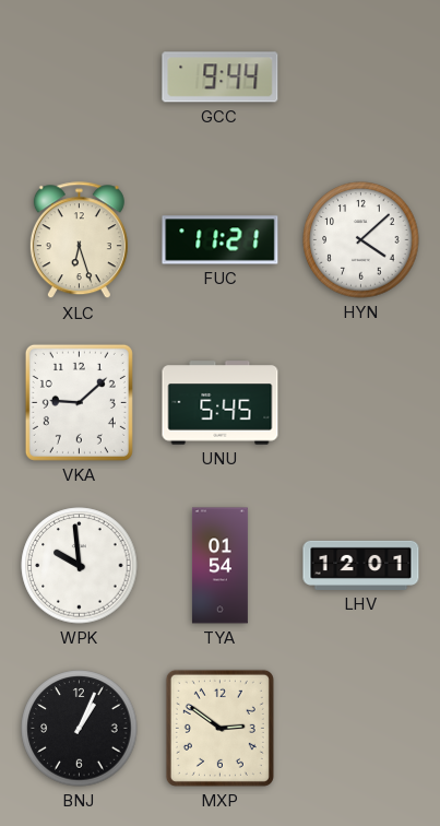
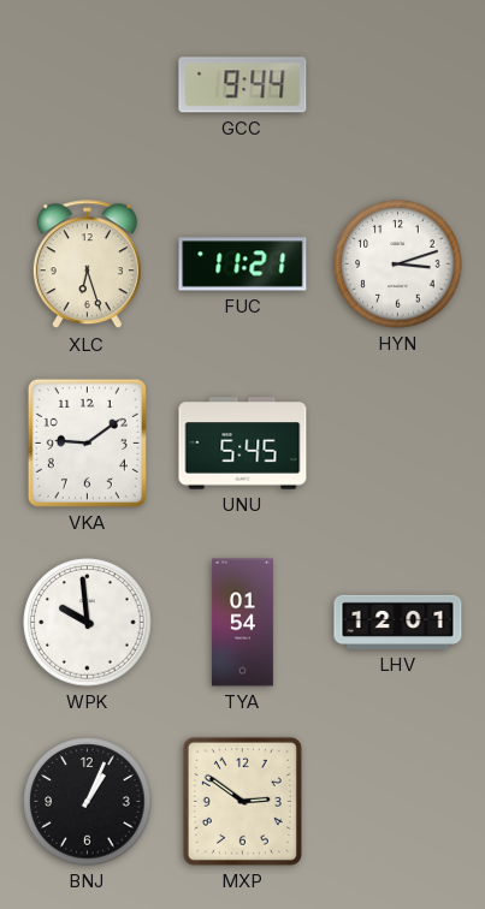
HYN: 4:08 -> 3:12
VKA: 9:08 -> 9:09
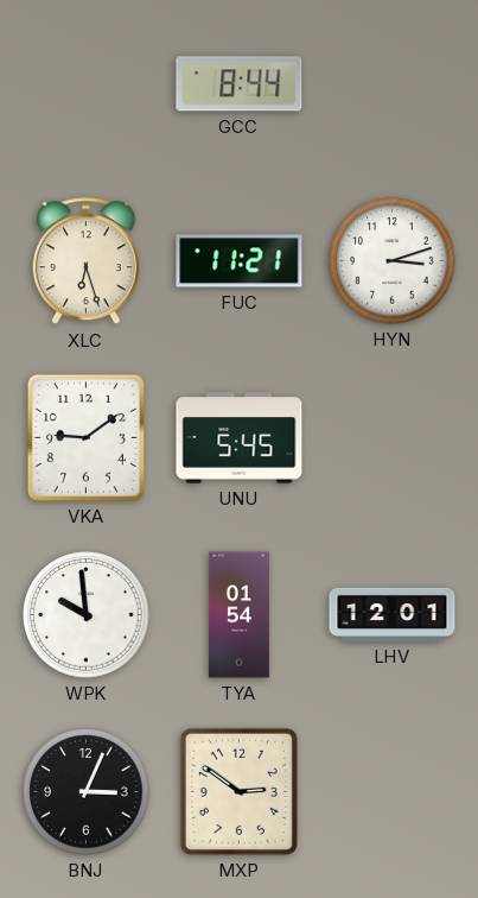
GCC: 9:44 -> 8:44
BNJ: 1:04 -> 3:04
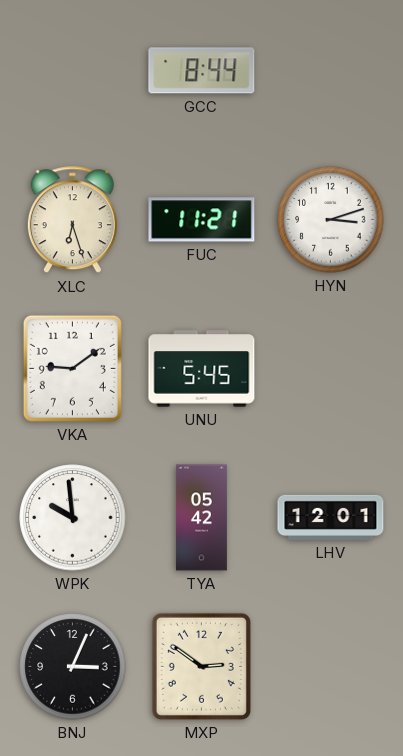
TYA: 01:54 -> 05:42
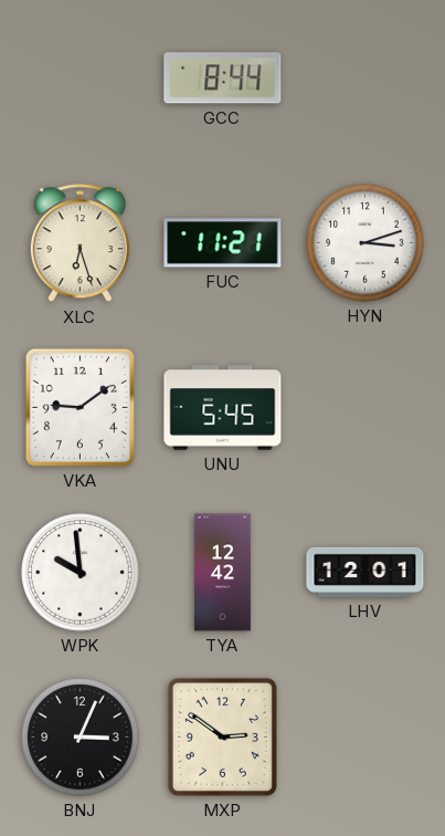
TYA: 05:42 -> 12:42
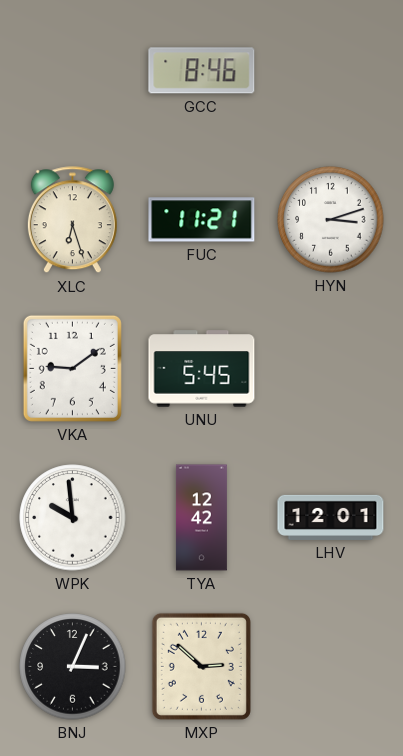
GCC: 8:44 -> 8:46
MXP: 2:51 -> 2:52
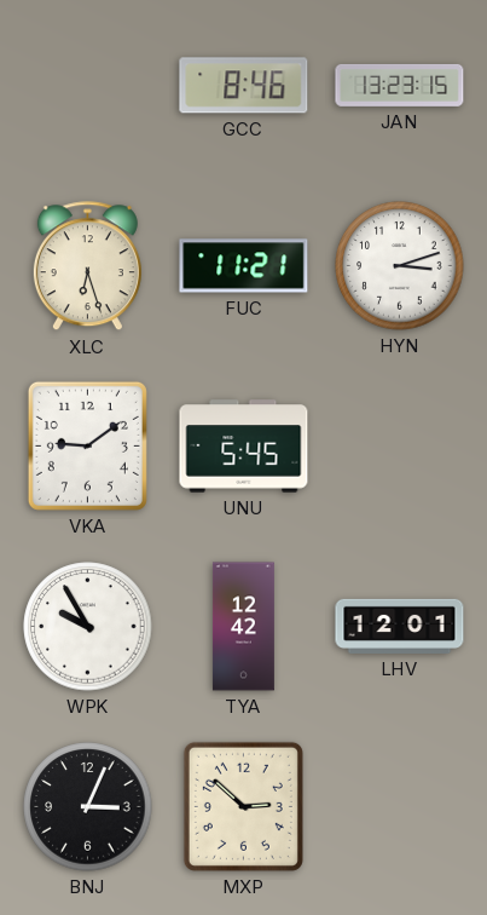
JAN: none -> 13:23
WPK: 9:59 -> 9:55
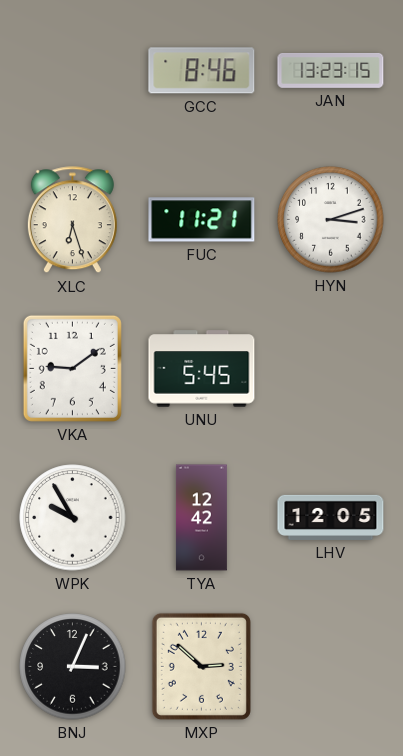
LHV: 12:01 -> 12:05
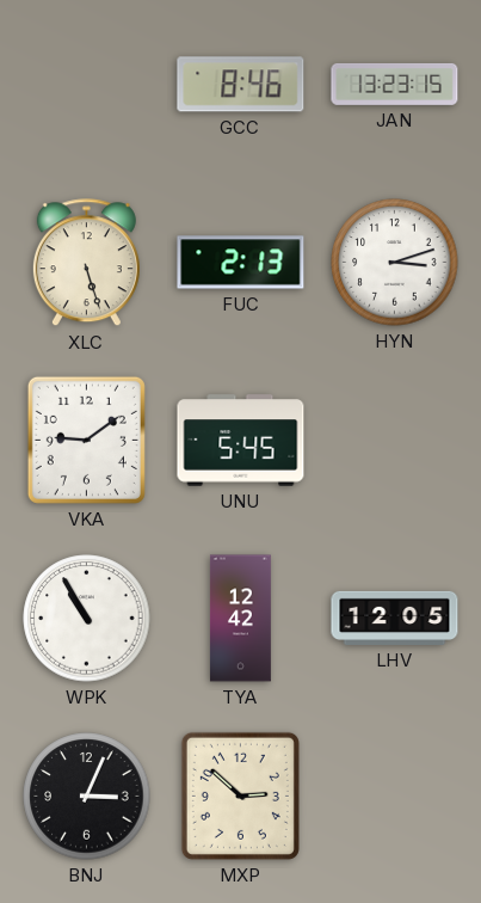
XLC: 6:27 -> 5:27
FUC: 11:21 -> 2:13
WPK: 9:55 -> 10:55
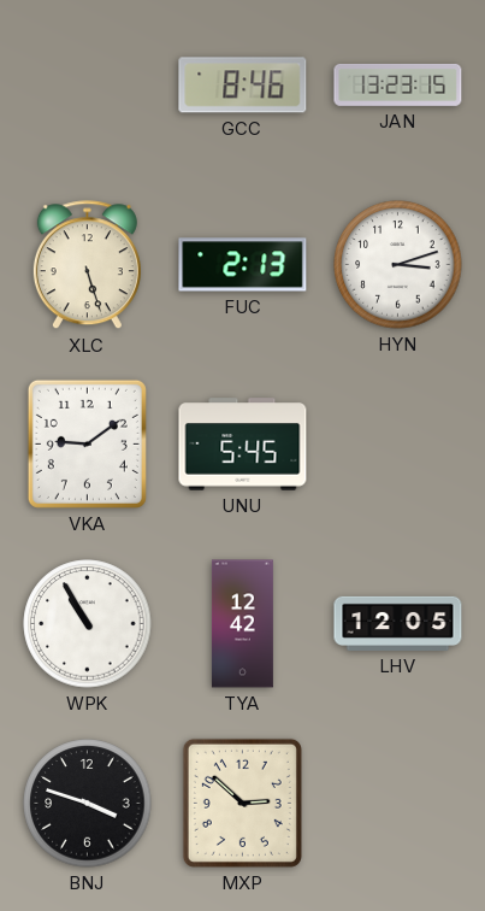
BNJ: 3:04 -> 3:48
